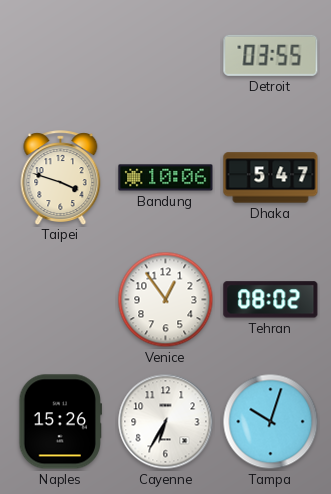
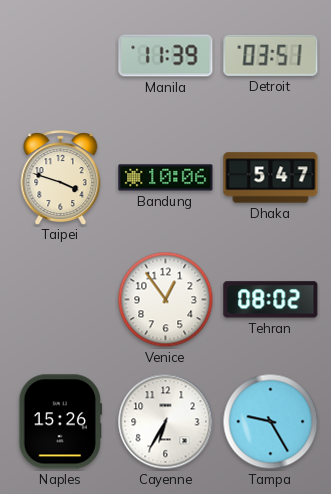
Manila: none -> 11:39
Detroit: 03:55 -> 03:51
Tampa: 10:03 -> 9:25
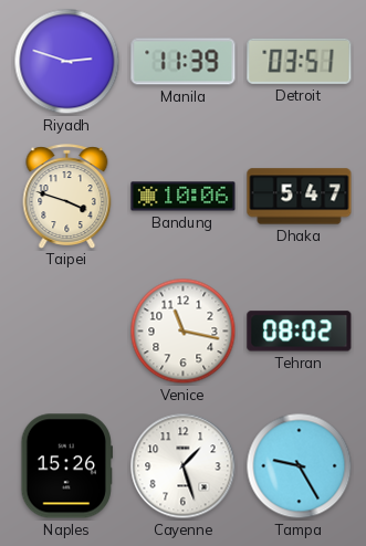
Riyadh: none -> 2:48
Venice: 12:54 -> 11:17
Cayenne: 6:35 -> 1:27
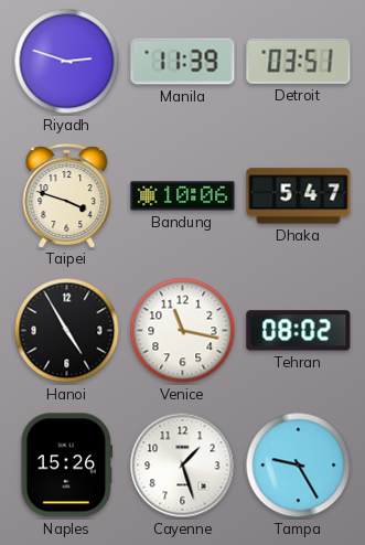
Hanoi: none -> 4:55
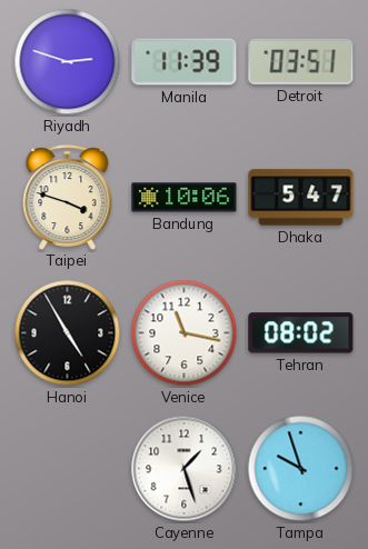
Naples: 15:26 -> none
Tampa: 9:25 -> 9:57
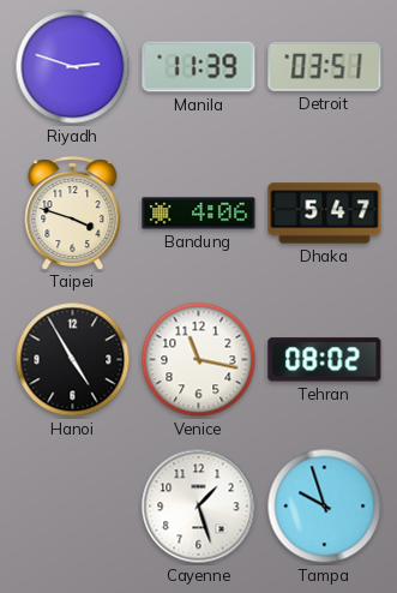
Bandung: 10:06 -> 4:06
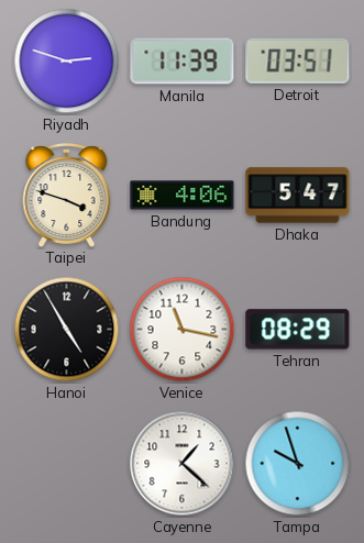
Tehran: 08:02 -> 08:29
Cayenne: 1:27 -> 1:22
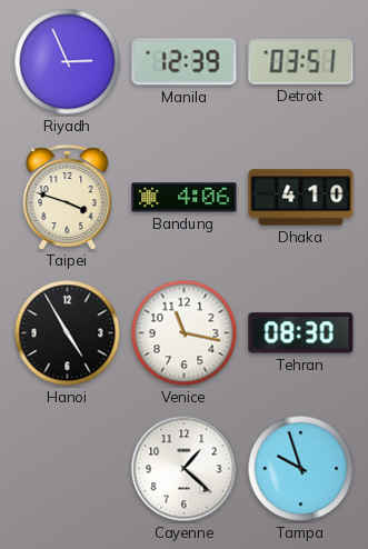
Riyadh: 2:48 -> 2:56
Manila: 11:39 -> 12:39
Dhaka: 5:47 -> 4:10
Tehran: 08:29 -> 08:30
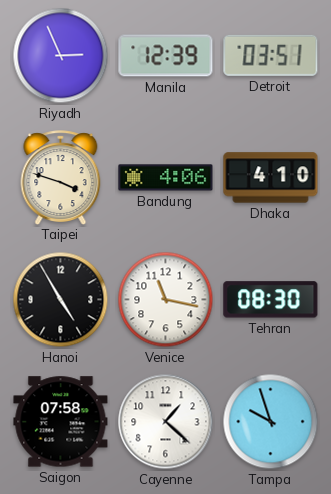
Saigon: none -> 07:58
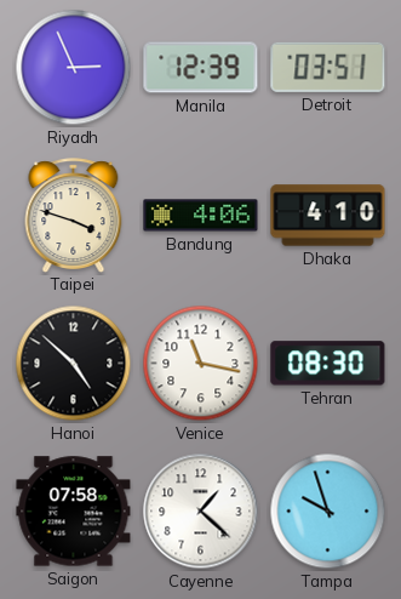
Hanoi: 4:55 -> 4:52
